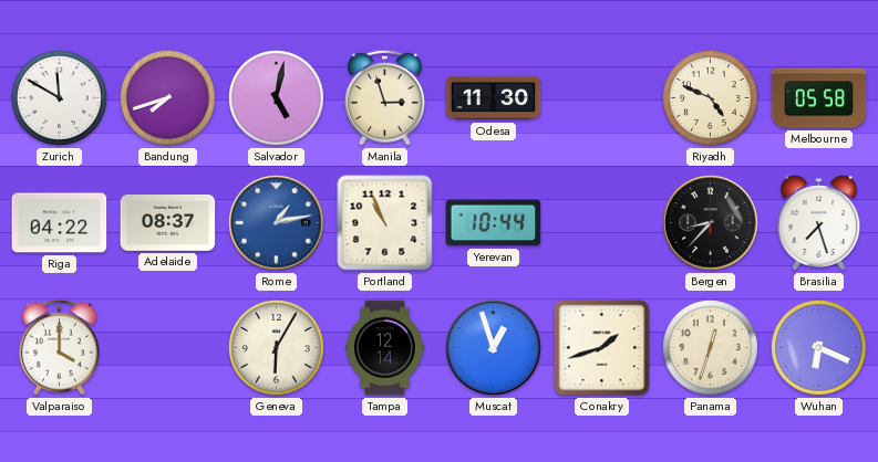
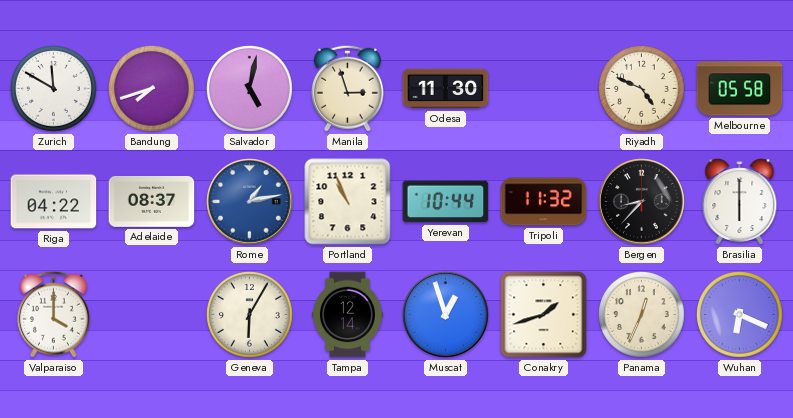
Tripoli: none -> 11:32
Brasilia: 7:27 -> 6:00
Panama: 12:33 -> 12:34
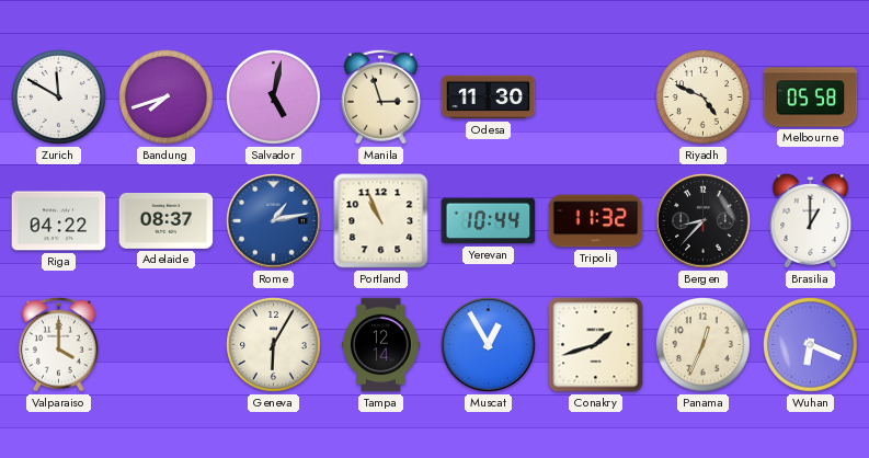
Brasilia: 6:00 -> 1:00
Muscat: 12:57 -> 12:55
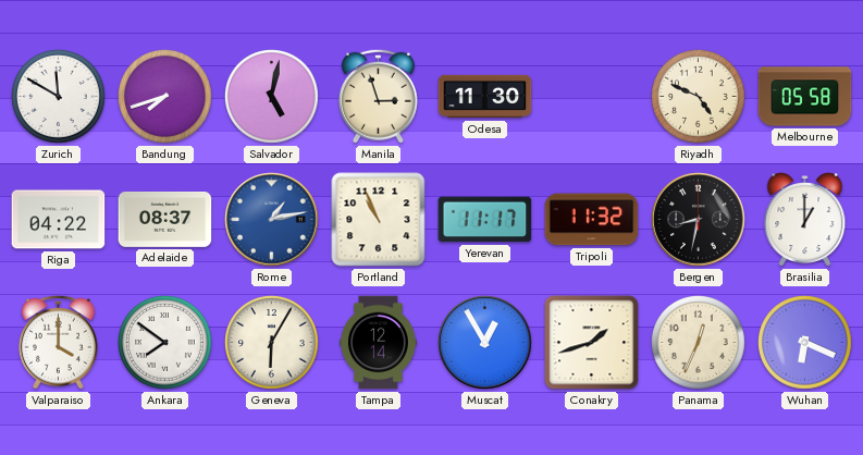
Yerevan: 10:44 -> 11:17
Bergen: 8:37 -> 8:32
Ankara: none -> 7:51
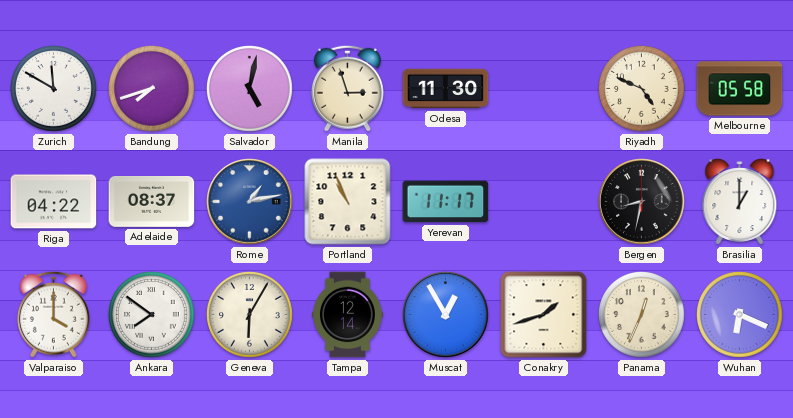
Tripoli: 11:32 -> none
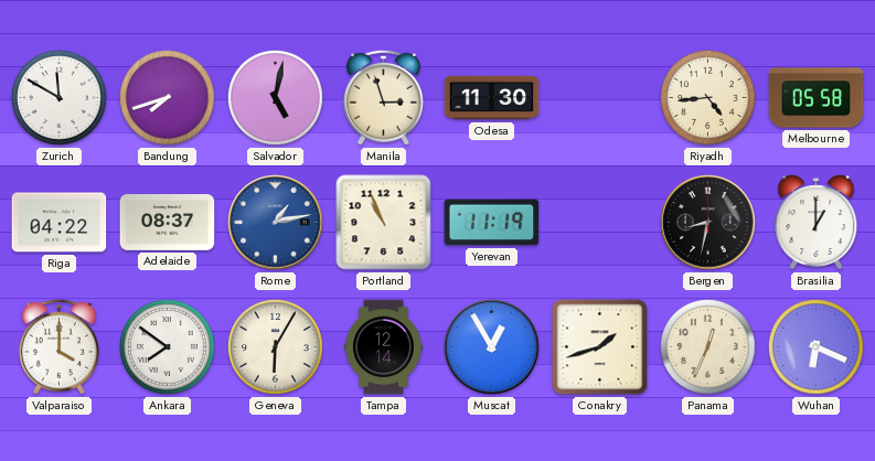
Riyadh: 4:49 -> 4:44
Yerevan: 11:17 -> 11:19
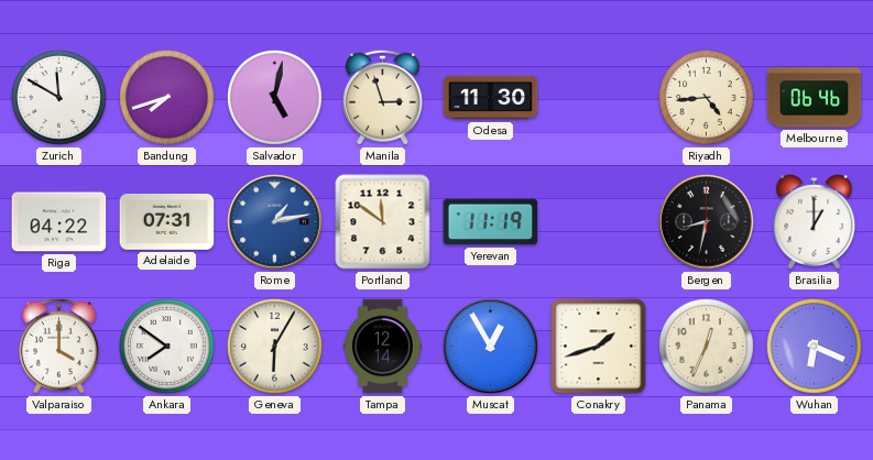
Melbourne: 05:58 -> 06:46
Adelaide: 08:37 -> 07:31
Portland: 10:56 -> 11:51
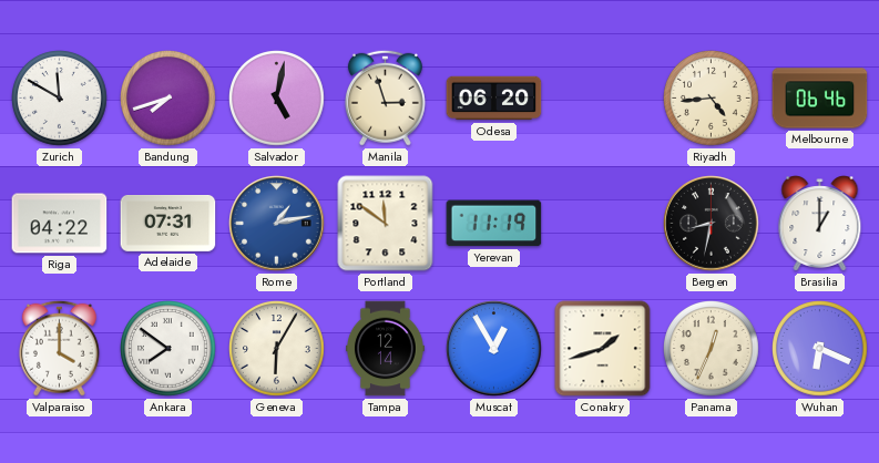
Odesa: 11:30 -> 06:20
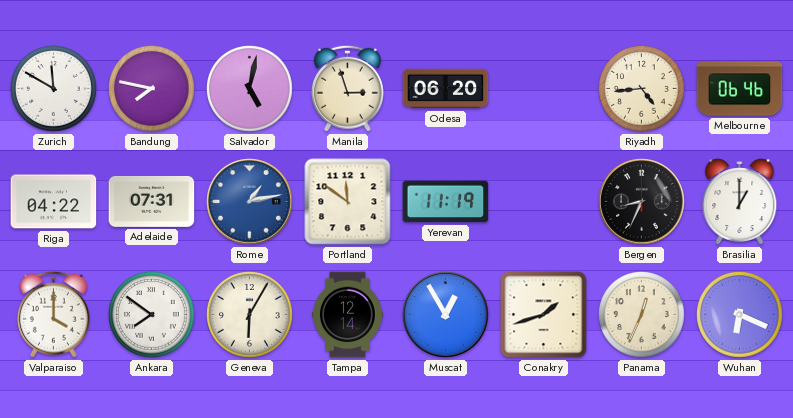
Bandung: 7:42 -> 7:47
Bergen: 8:32 -> 8:34
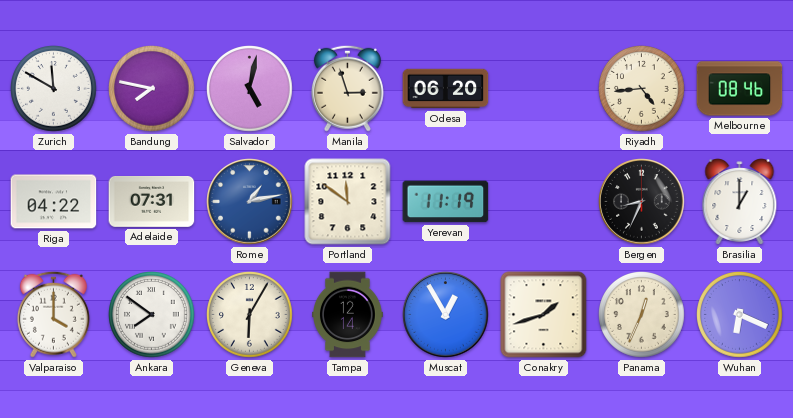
Melbourne: 06:46 -> 08:46
